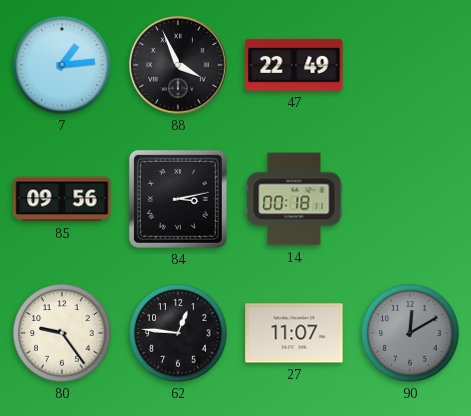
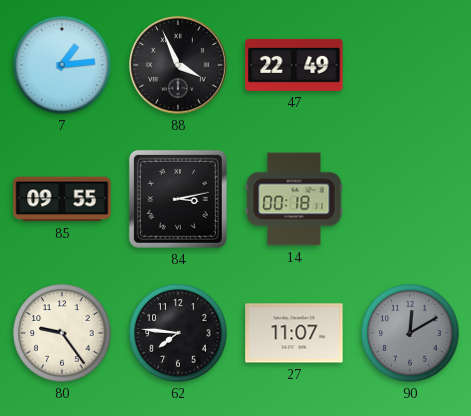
85: 09:56 -> 09:55
62: 12:46 -> 7:46
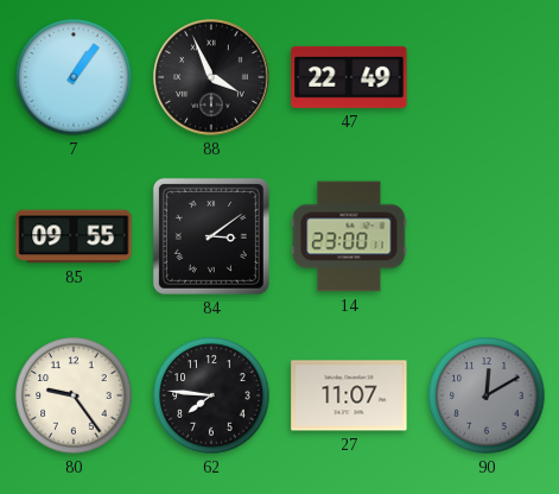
7: 1:14 -> 1:06
84: 3:13 -> 3:09
14: 00:18 -> 23:00
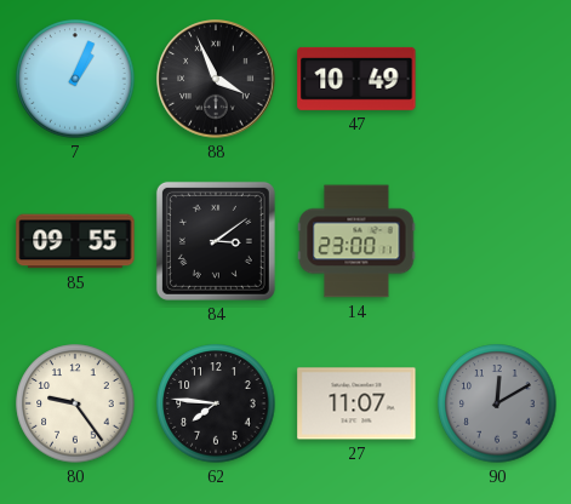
7: 1:06 -> 1:04
47: 22:49 -> 10:49
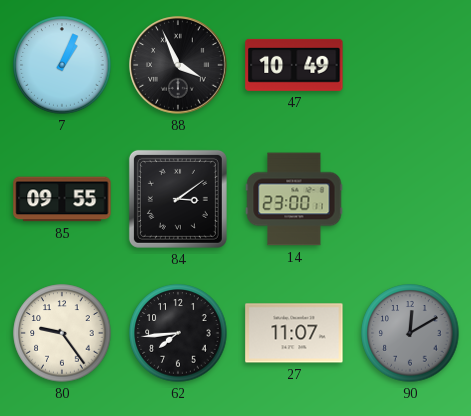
62: 7:46 -> 7:44
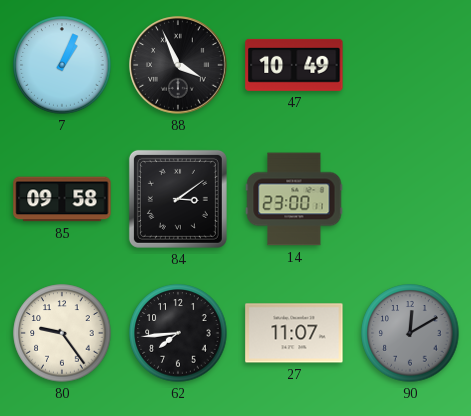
85: 09:55 -> 09:58
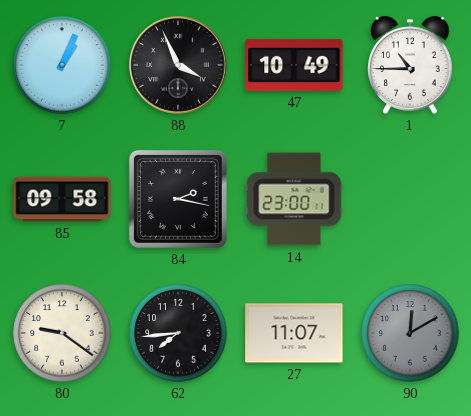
1: none -> 10:45
84: 3:09 -> 2:17
80: 9:24 -> 9:21
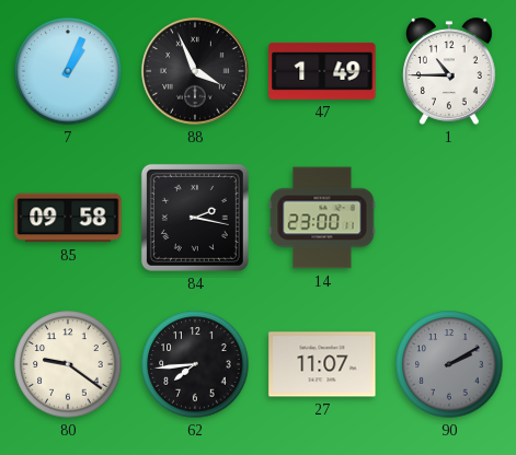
47: 10:49 -> 1:49
90: 12:10 -> 2:10
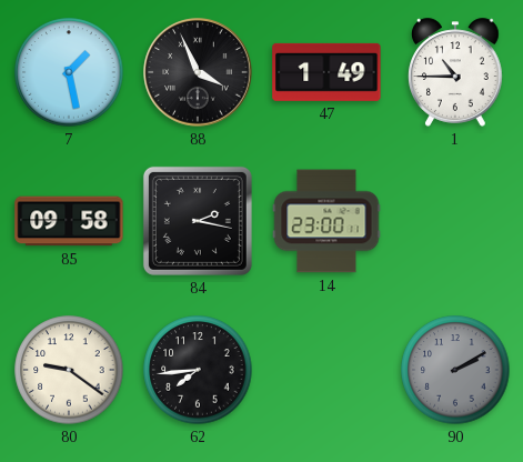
7: 1:04 -> 1:28
27: 11:07 -> none
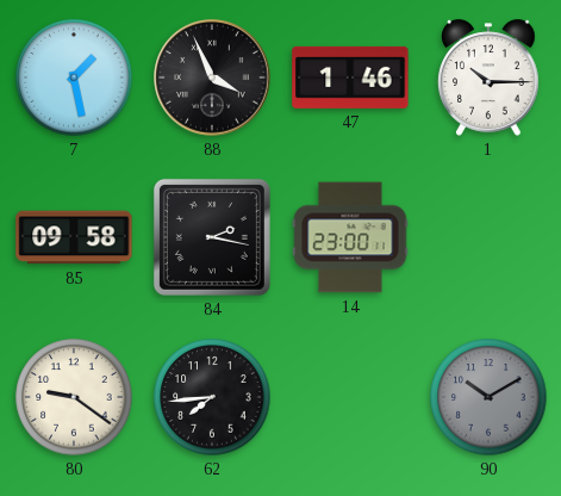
47: 1:49 -> 1:46
1: 10:45 -> 10:15
90: 2:10 -> 10:10
